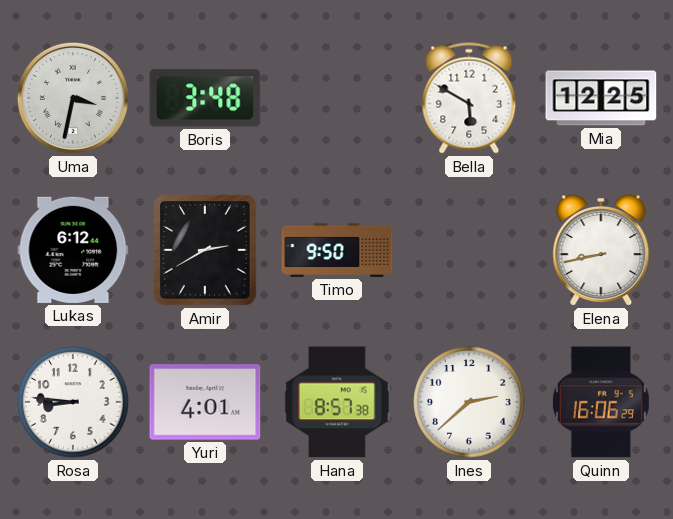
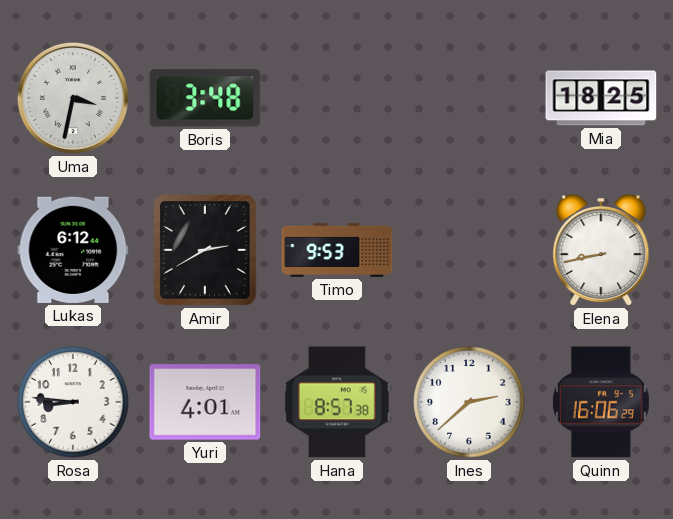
Bella: 5:50 -> none
Mia: 12:25 -> 18:25
Timo: 9:50 -> 9:53
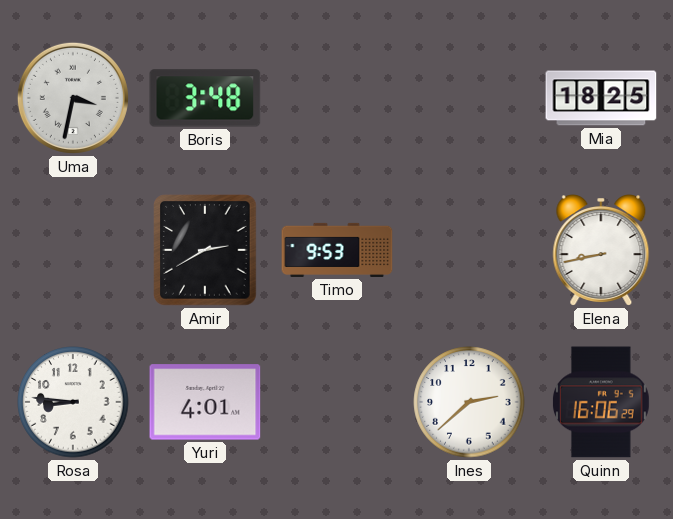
Lukas: 6:12 -> none
Hana: 8:57 -> none
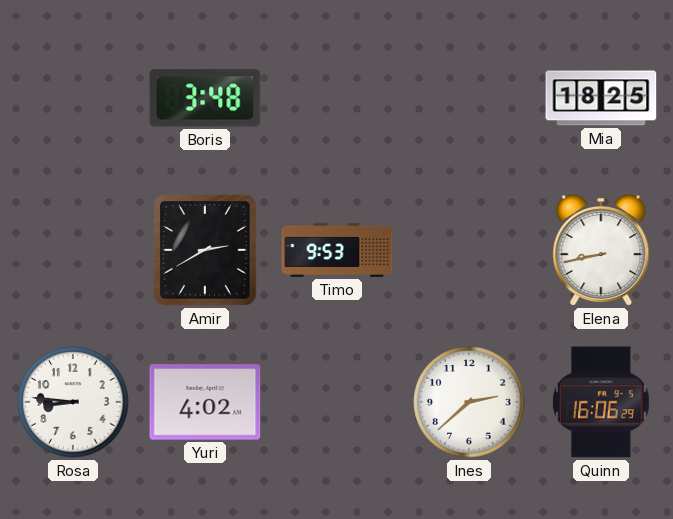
Uma: 3:32 -> none
Yuri: 4:01 -> 4:02
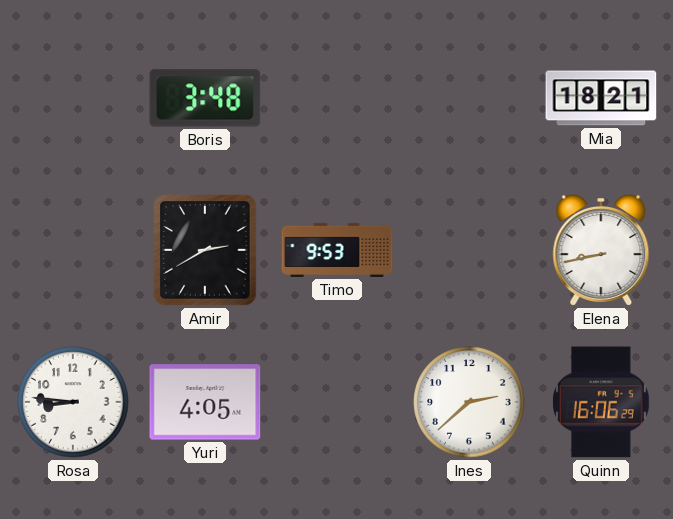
Mia: 18:25 -> 18:21
Yuri: 4:02 -> 4:05
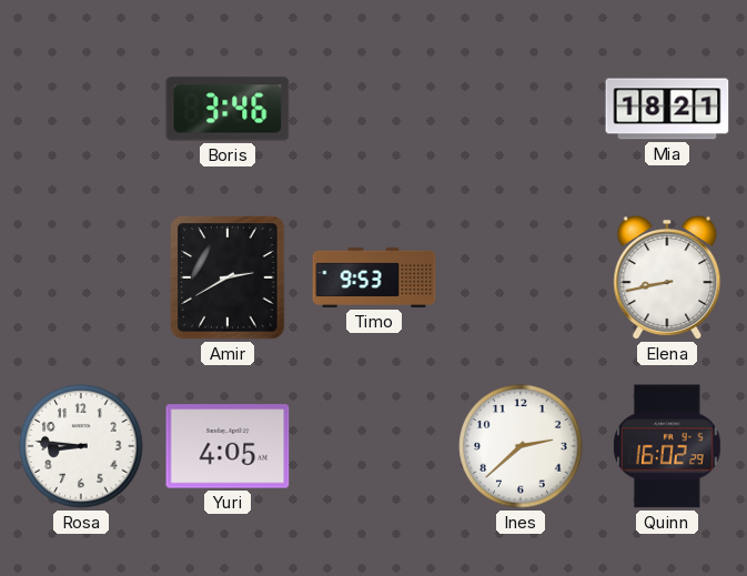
Boris: 3:48 -> 3:46
Quinn: 16:06 -> 16:02
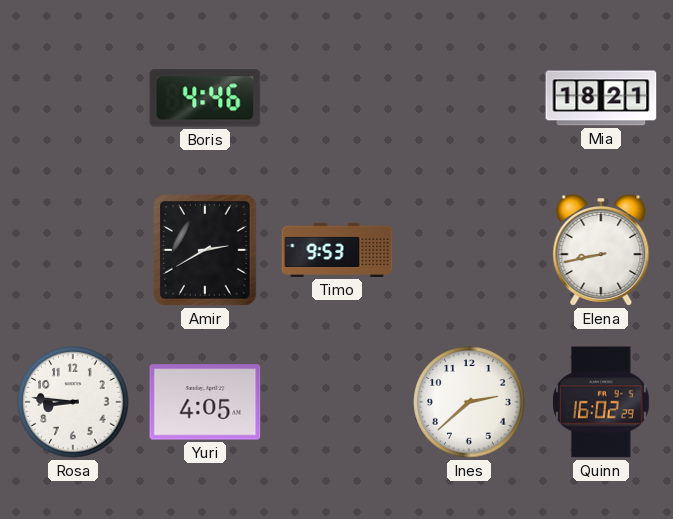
Boris: 3:46 -> 4:46
